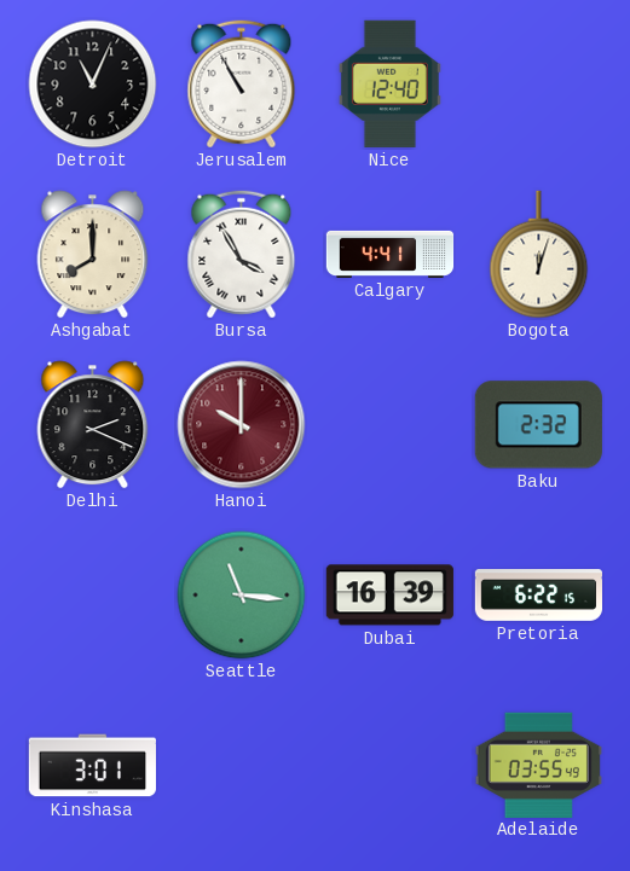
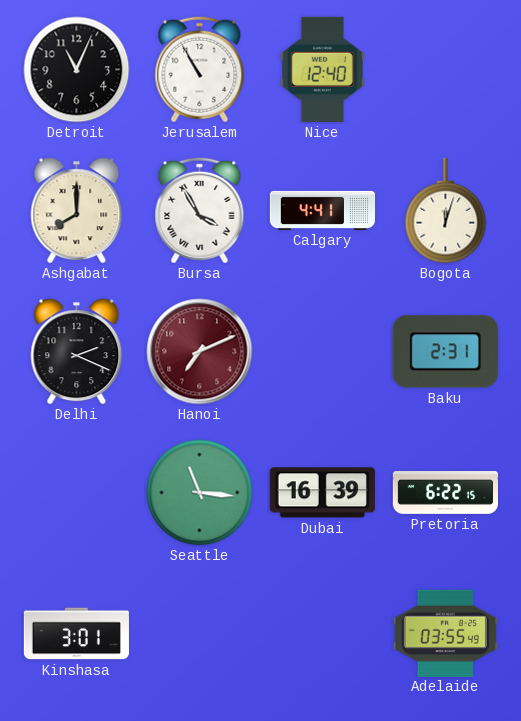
Hanoi: 10:00 -> 7:11
Baku: 2:32 -> 2:31
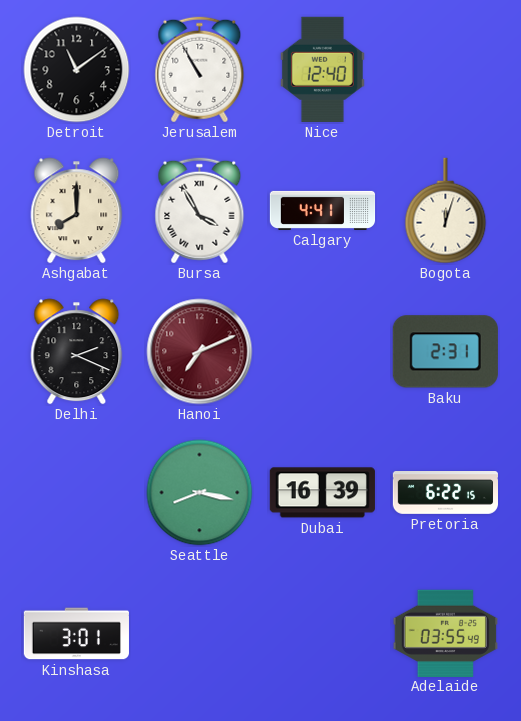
Detroit: 11:04 -> 11:09
Seattle: 11:16 -> 8:17
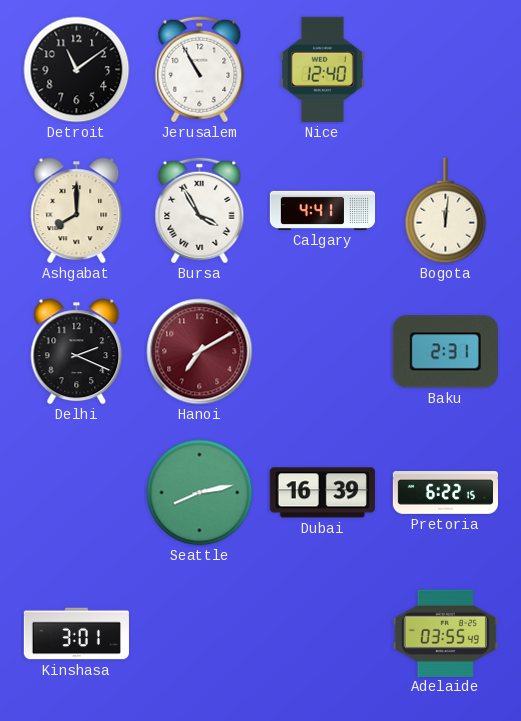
Bogota: 12:03 -> 12:01
Hanoi: 7:11 -> 7:10
Seattle: 8:17 -> 8:13
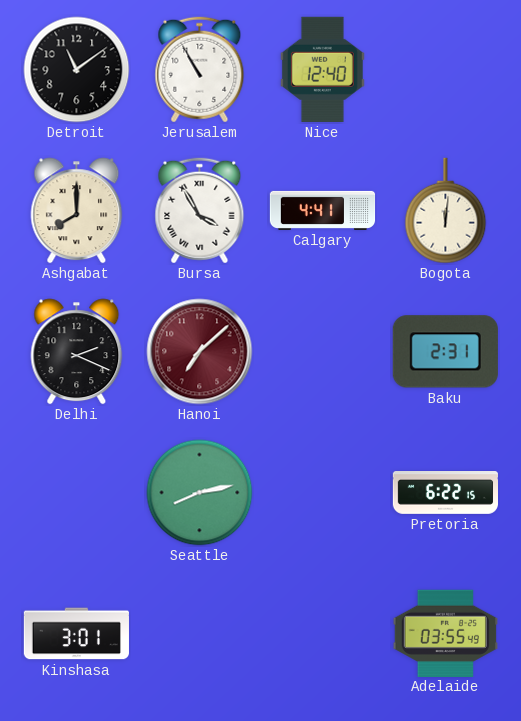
Hanoi: 7:10 -> 7:08
Dubai: 16:39 -> none
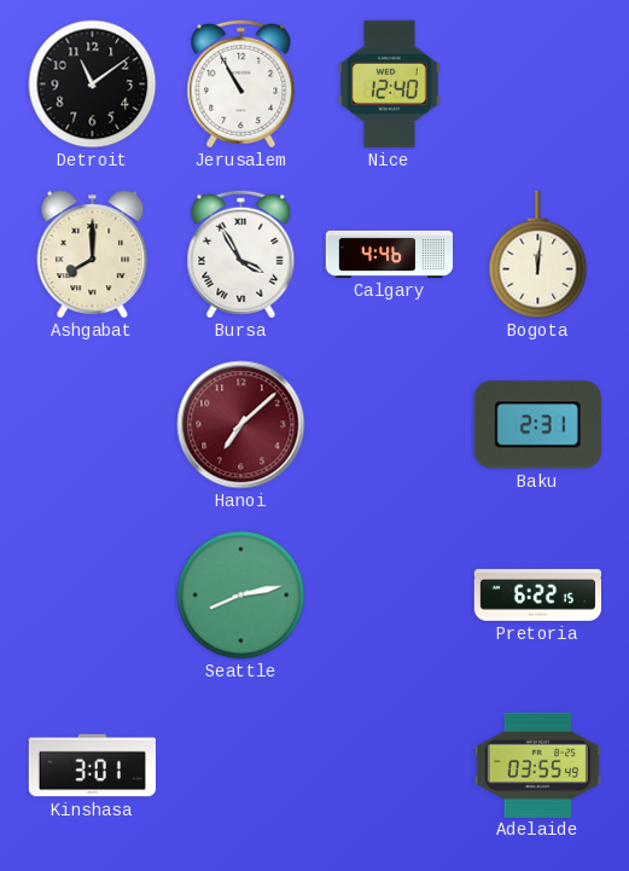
Calgary: 4:41 -> 4:46
Delhi: 2:19 -> none
